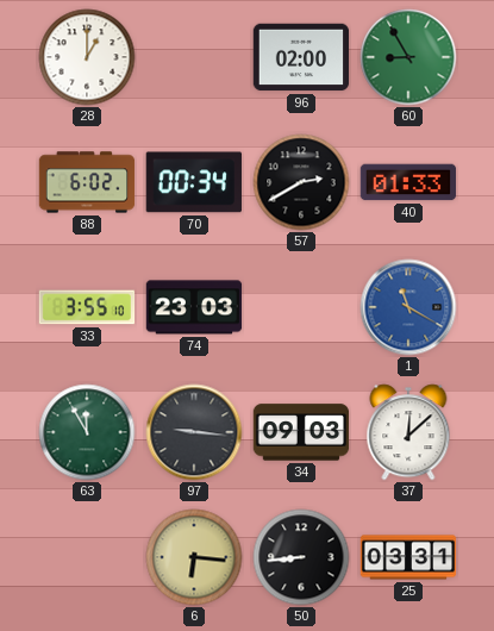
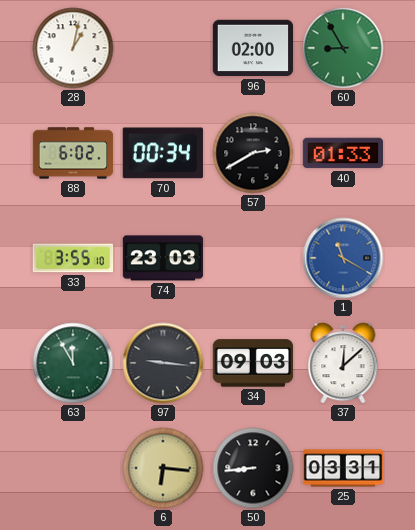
28: 1:00 -> 1:02
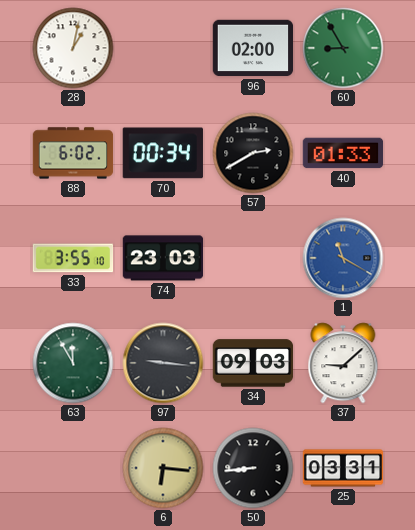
37: 12:08 -> 9:08
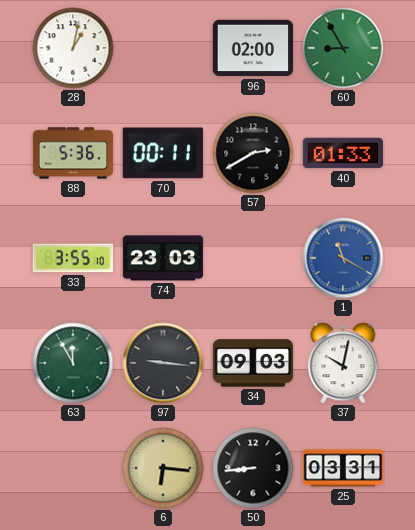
88: 6:02 -> 5:36
70: 00:34 -> 00:11
37: 9:08 -> 10:02
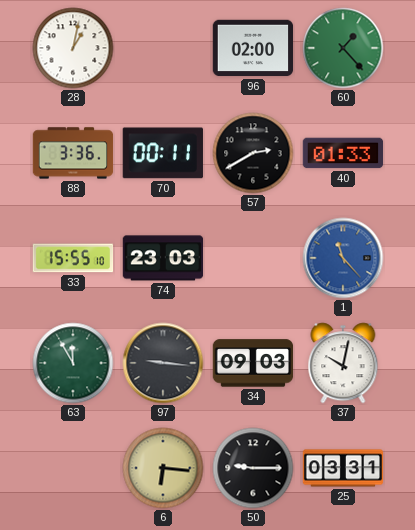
60: 8:55 -> 1:23
88: 5:36 -> 3:36
33: 3:55 -> 15:55
1: 11:20 -> 11:23
50: 8:44 -> 9:15
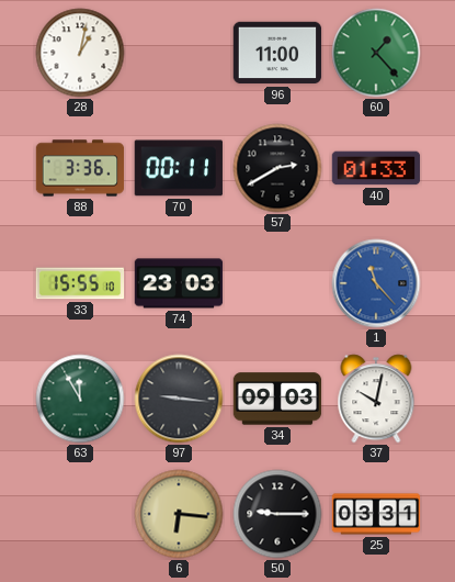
96: 02:00 -> 11:00
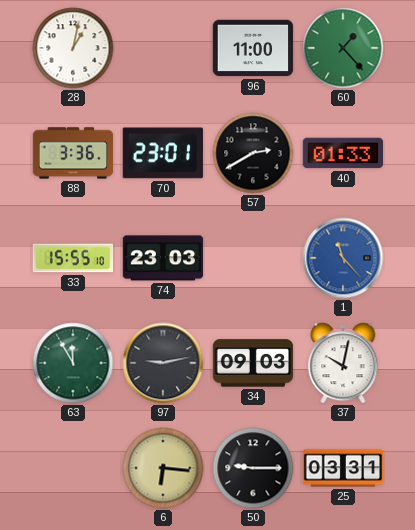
70: 00:11 -> 23:01
97: 9:16 -> 9:13
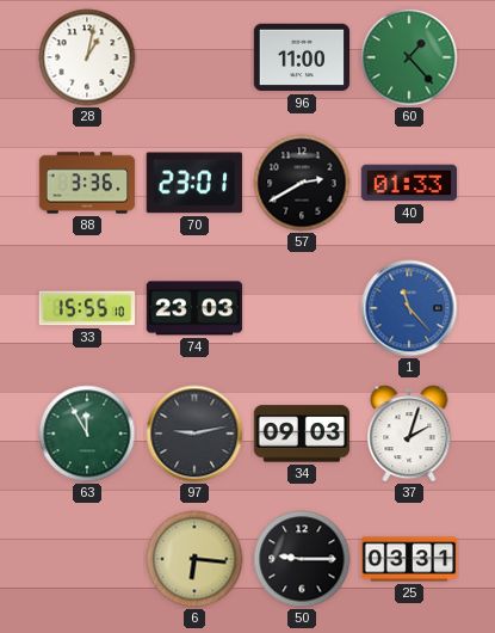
37: 10:02 -> 2:03
